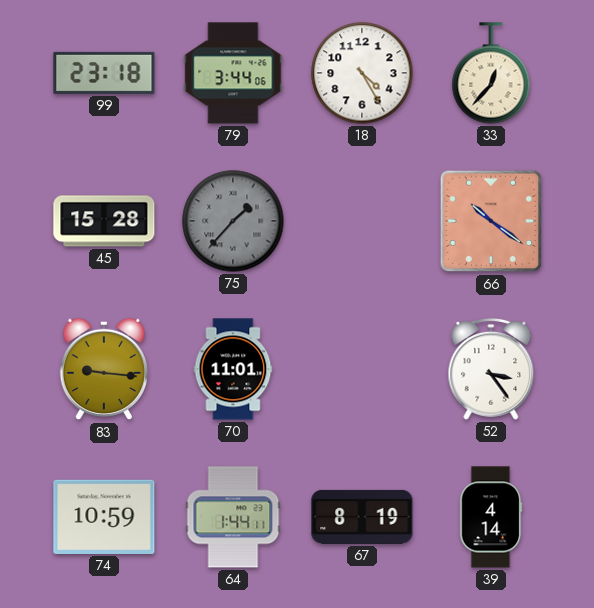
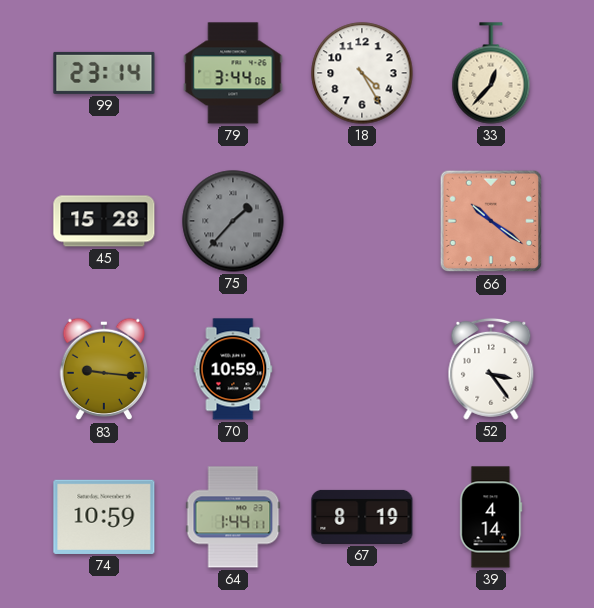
99: 23:18 -> 23:14
70: 11:01 -> 10:59
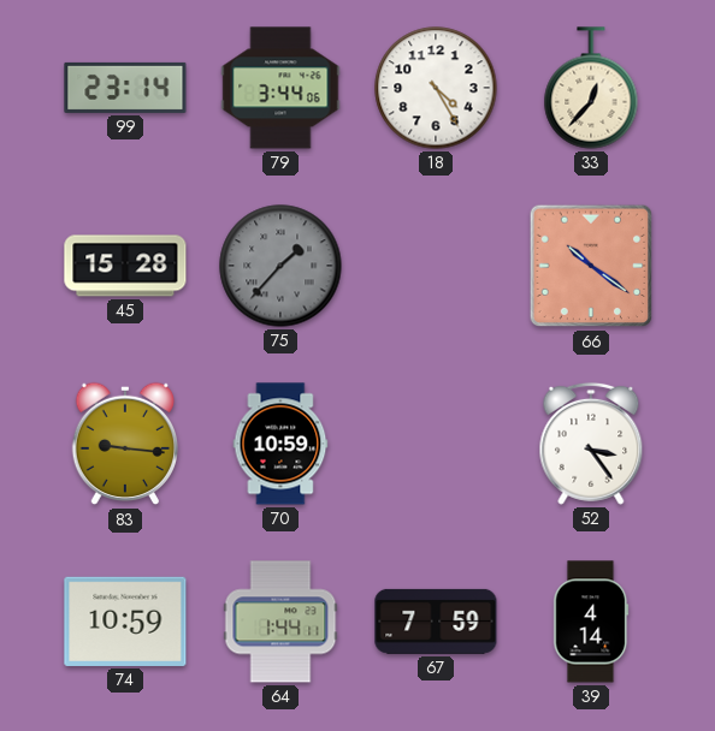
67: 8:19 -> 7:59
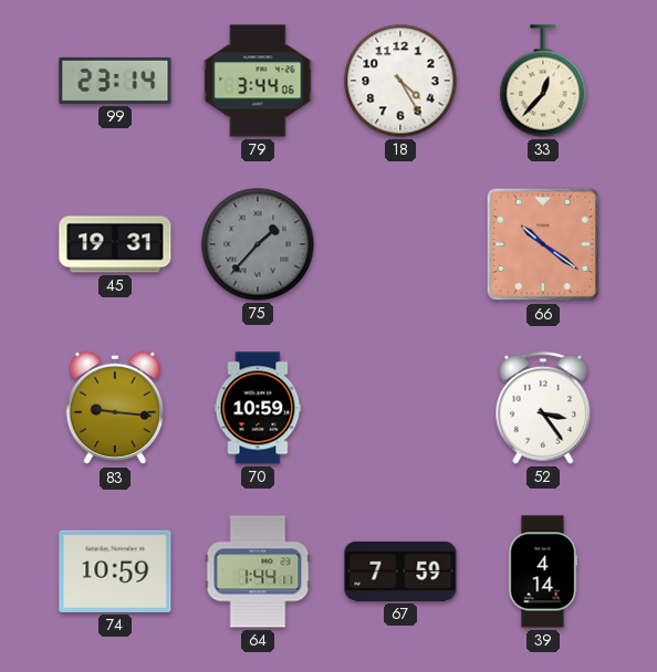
45: 15:28 -> 19:31
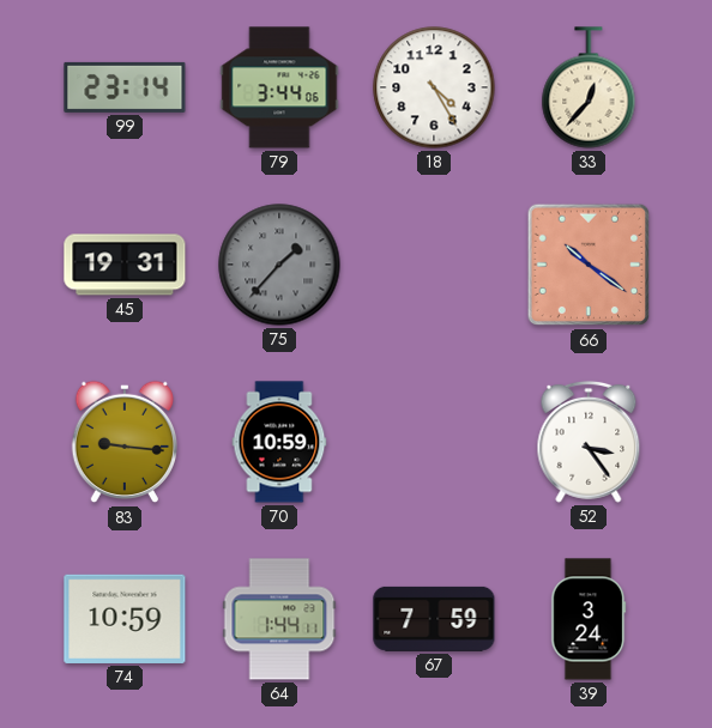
39: 4:14 -> 3:24
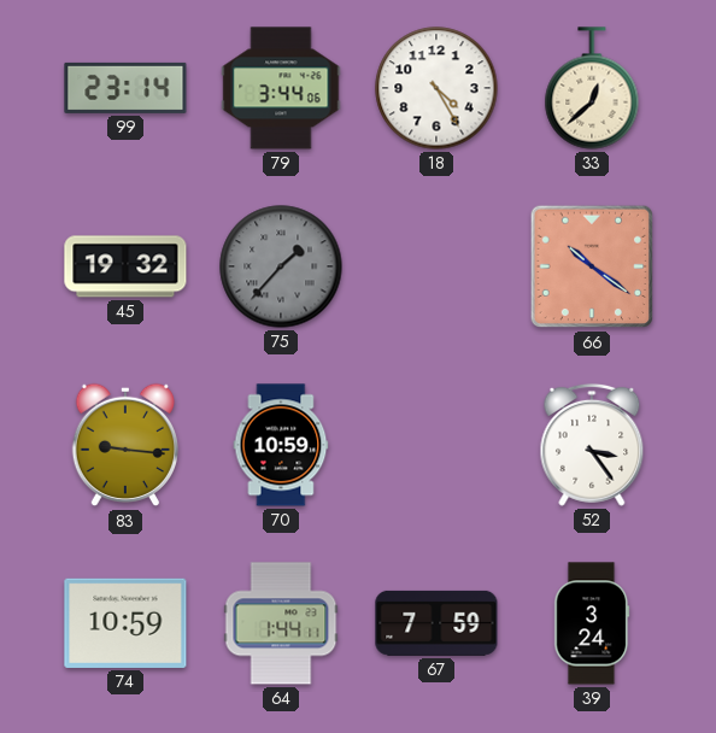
33: 12:37 -> 12:38
45: 19:31 -> 19:32
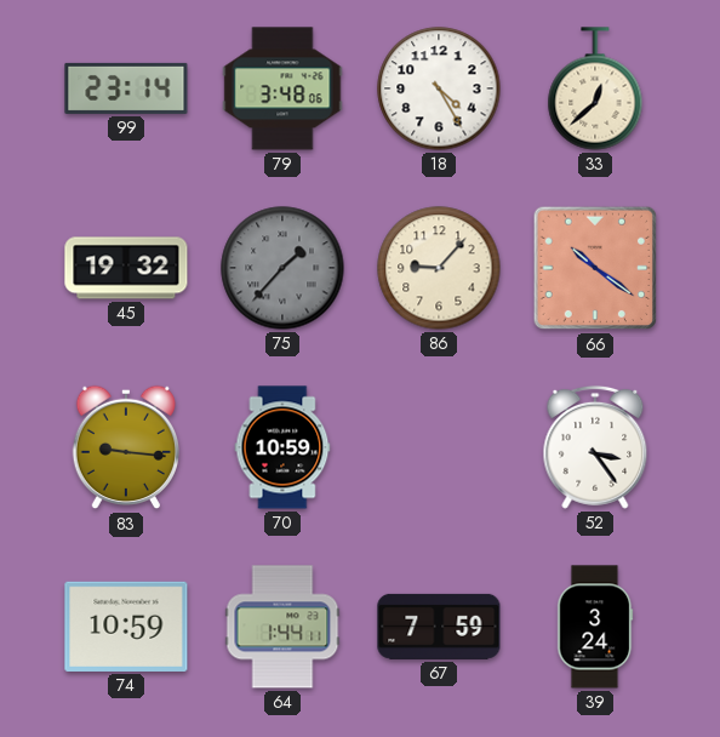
79: 3:44 -> 3:48
86: none -> 9:07
